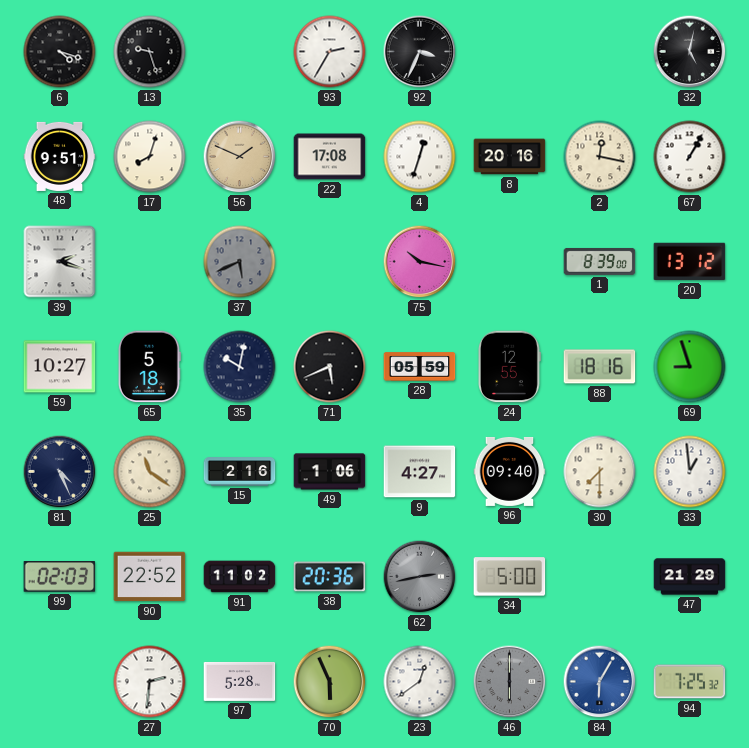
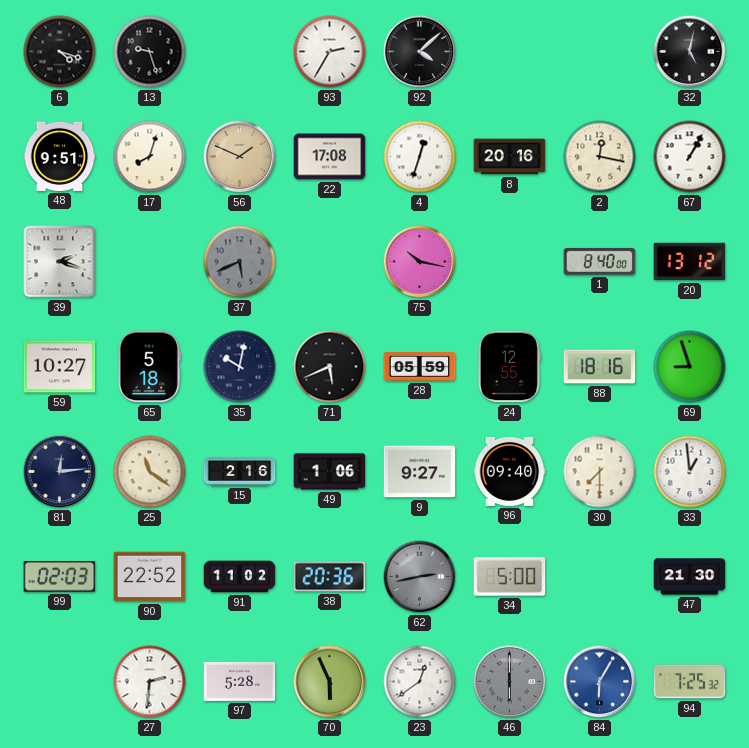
92: 3:34 -> 4:08
1: 8:39 -> 8:40
81: 4:26 -> 12:14
9: 4:27 -> 9:27
47: 21:29 -> 21:30
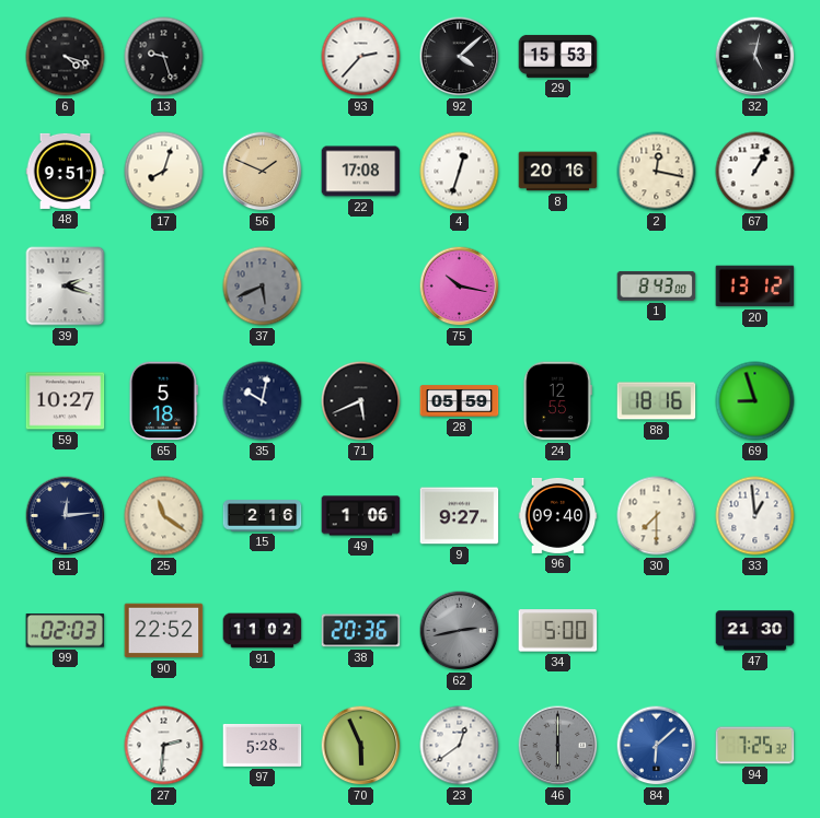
93: 2:35 -> 2:37
29: none -> 15:53
1: 8:40 -> 8:43
84: 6:05 -> 6:08
